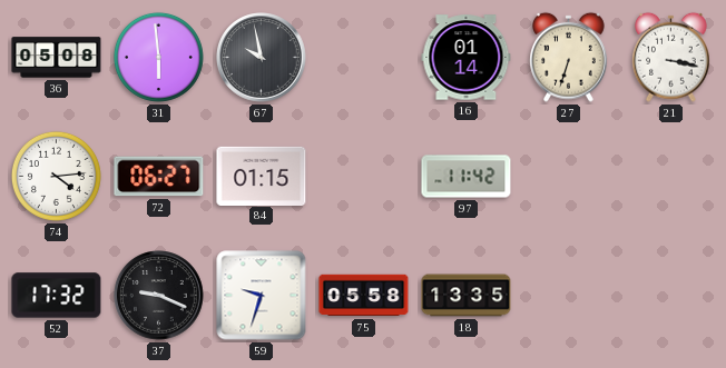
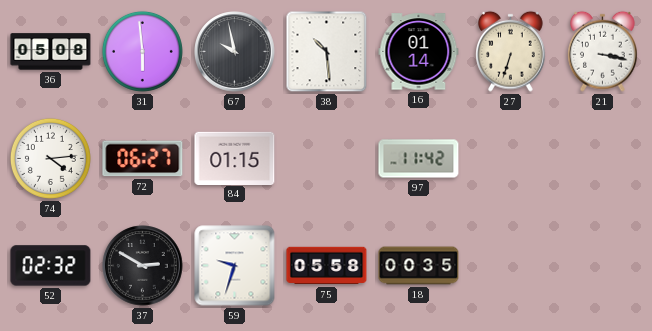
38: none -> 10:29
52: 17:32 -> 02:32
37: 9:19 -> 2:50
18: 13:35 -> 00:35
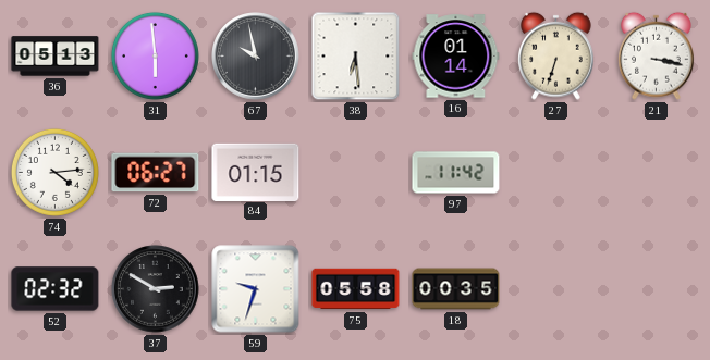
36: 05:08 -> 05:13
38: 10:29 -> 6:29
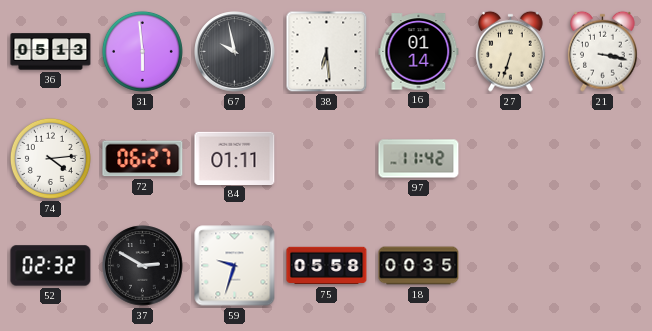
84: 01:15 -> 01:11
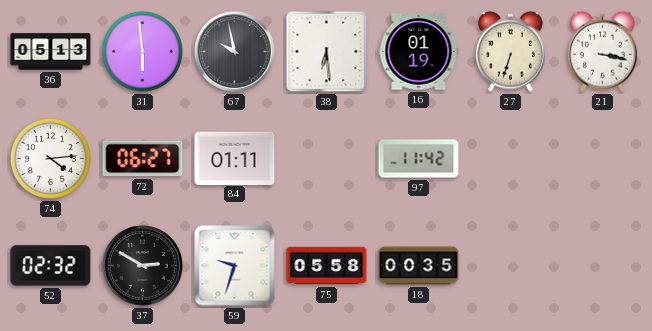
16: 01:14 -> 01:19
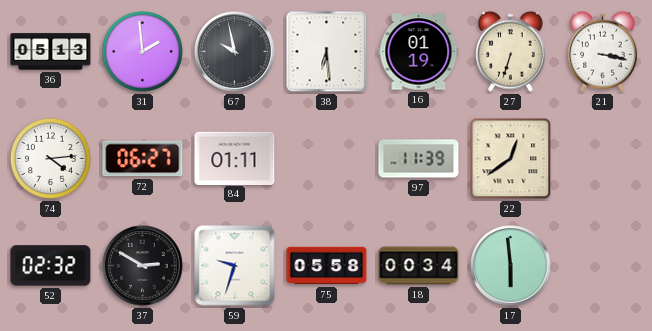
31: 5:59 -> 1:59
97: 11:42 -> 11:39
22: none -> 12:39
18: 00:35 -> 00:34
17: none -> 5:59
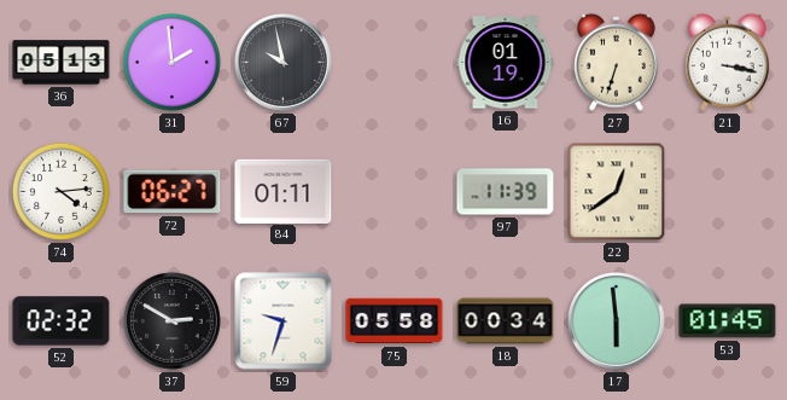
38: 6:29 -> none
53: none -> 01:45
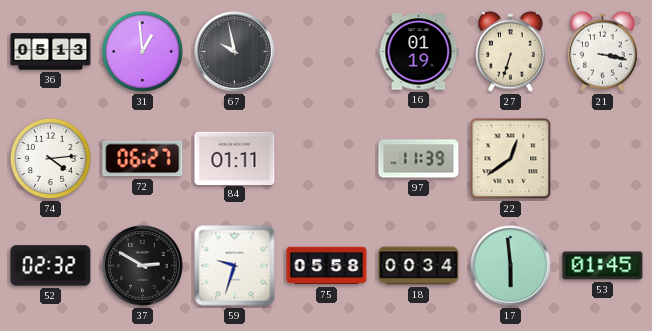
31: 1:59 -> 12:59
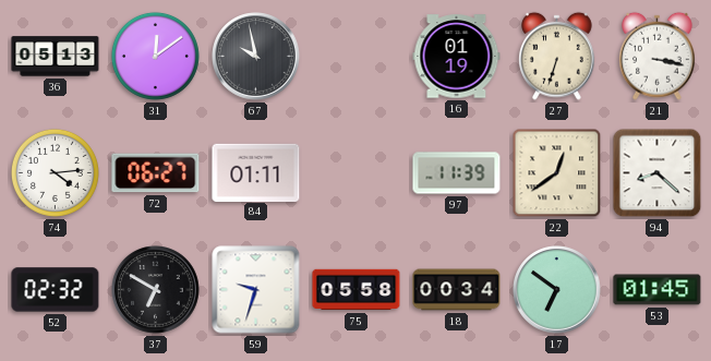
31: 12:59 -> 12:09
94: none -> 8:22
37: 2:50 -> 6:50
17: 5:59 -> 6:51
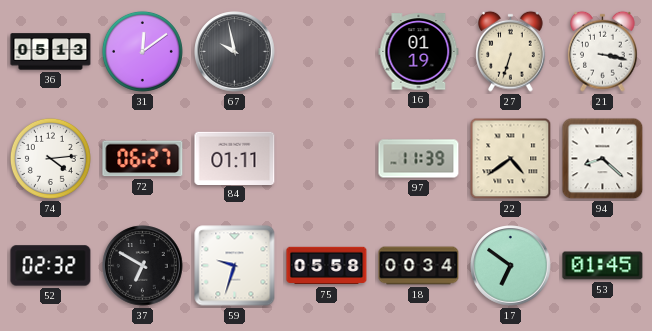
22: 12:39 -> 4:39
